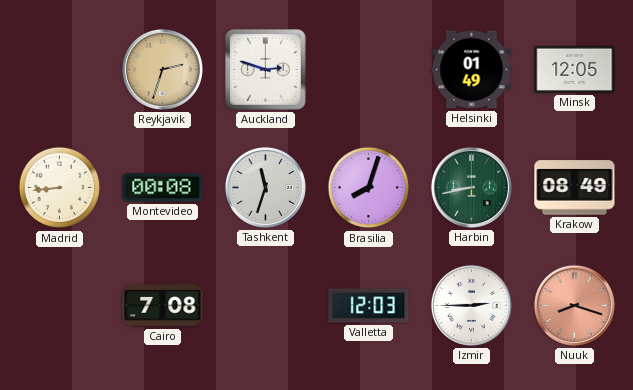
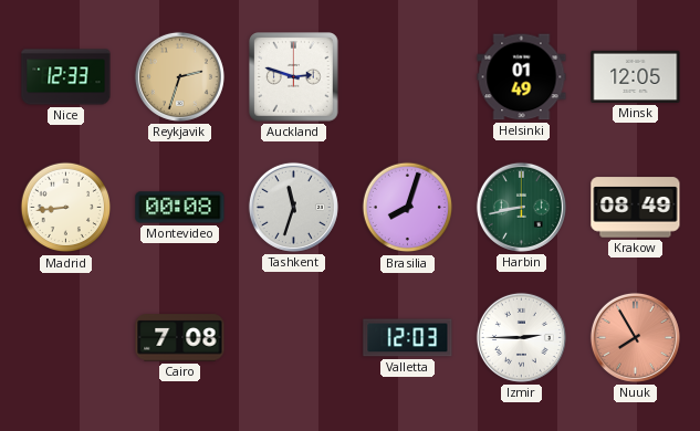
Nice: none -> 12:33
Nuuk: 8:18 -> 7:55
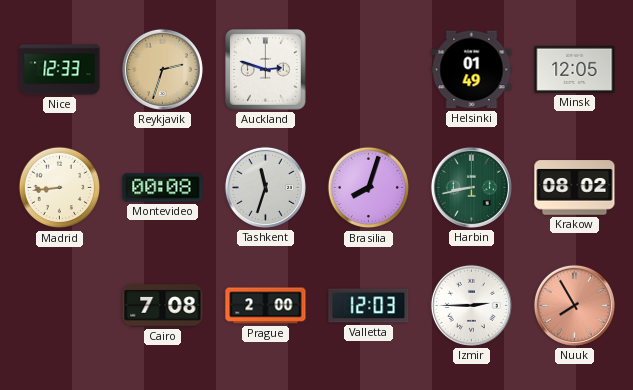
Krakow: 08:49 -> 08:02
Prague: none -> 2:00
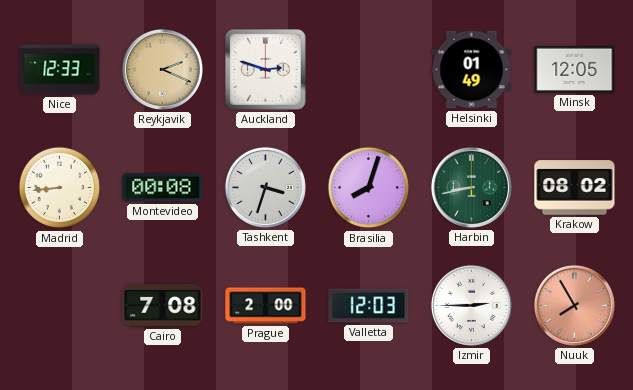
Reykjavik: 2:33 -> 2:19
Tashkent: 11:33 -> 3:33
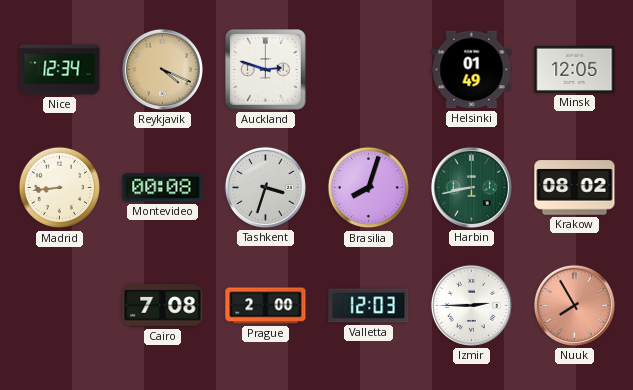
Nice: 12:33 -> 12:34
Reykjavik: 2:19 -> 4:19
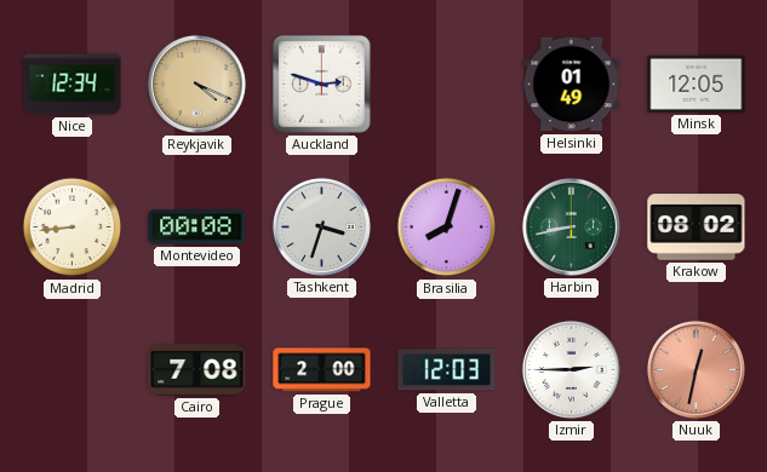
Nuuk: 7:55 -> 12:32
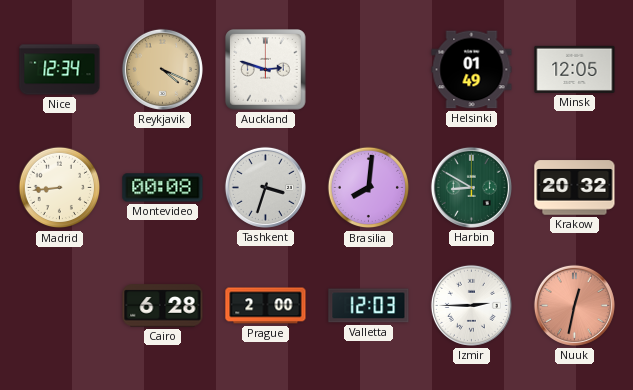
Brasilia: 8:03 -> 8:01
Harbin: 8:43 -> 8:50
Krakow: 08:02 -> 20:32
Cairo: 7:08 -> 6:28
